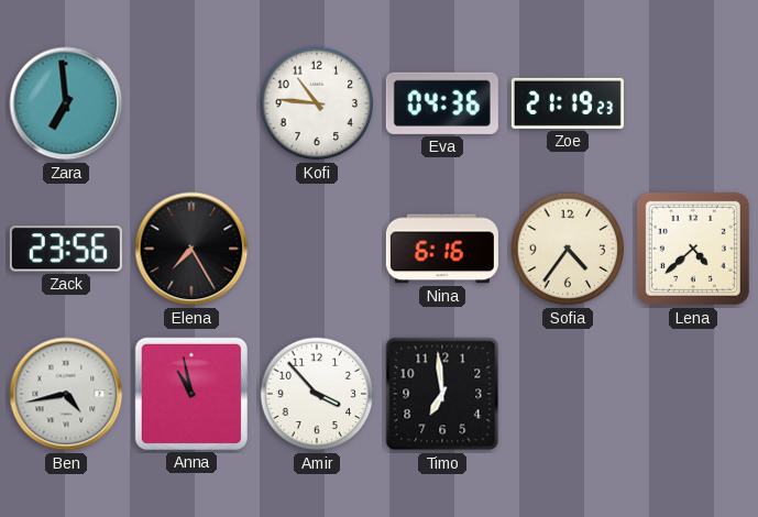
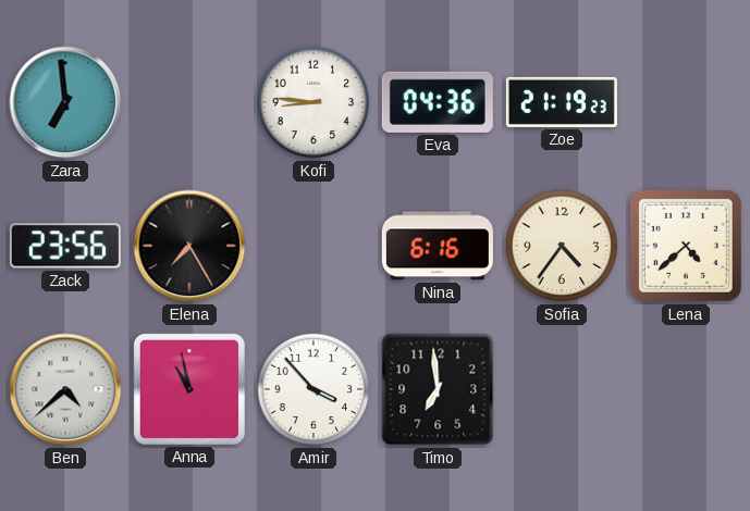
Kofi: 10:46 -> 8:46
Ben: 4:43 -> 4:38
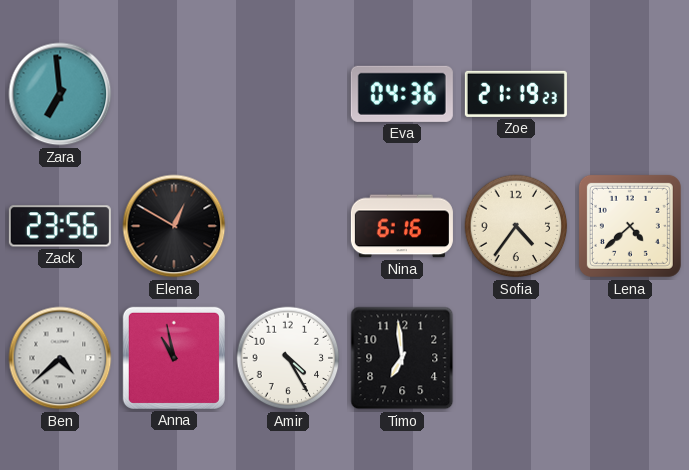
Kofi: 8:46 -> none
Elena: 7:25 -> 12:50
Amir: 3:53 -> 4:25
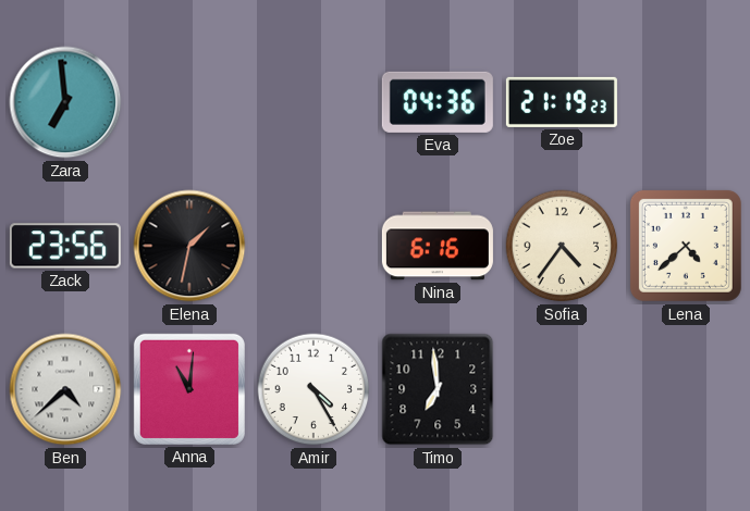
Elena: 12:50 -> 1:32
Anna: 10:58 -> 11:01
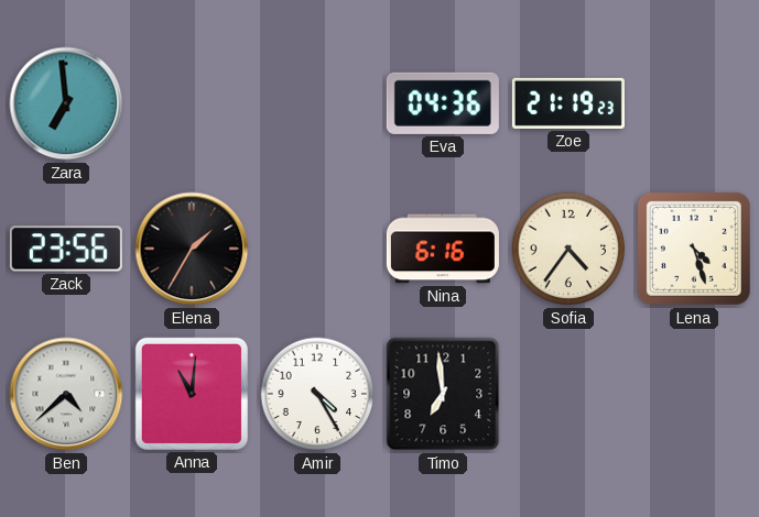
Elena: 1:32 -> 1:35
Lena: 4:38 -> 4:27
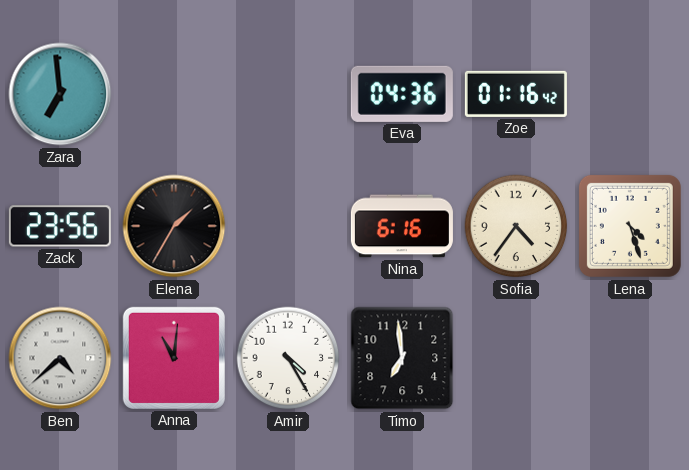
Zoe: 21:19 -> 01:16
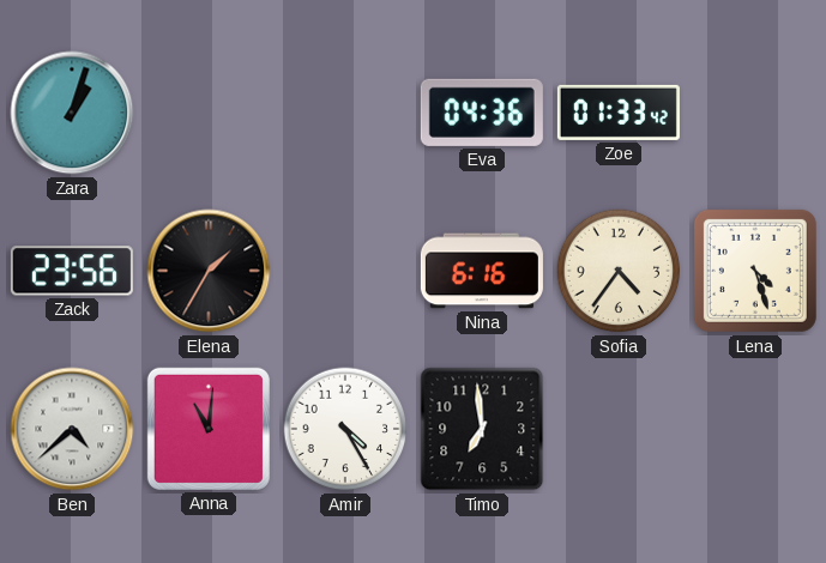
Zara: 6:59 -> 1:03
Zoe: 01:16 -> 01:33
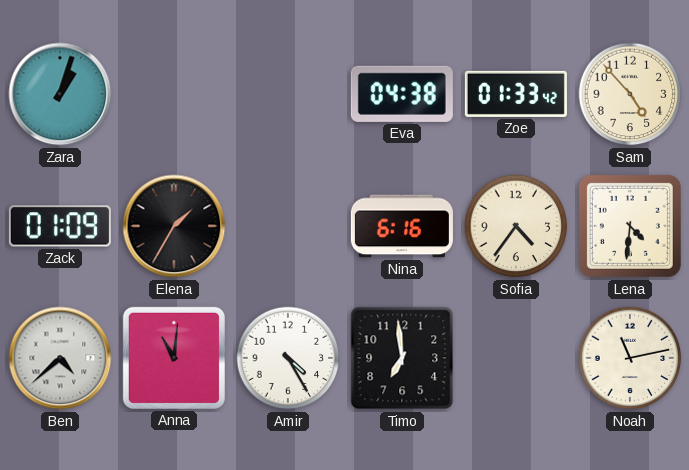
Eva: 04:36 -> 04:38
Sam: none -> 4:53
Zack: 23:56 -> 01:09
Lena: 4:27 -> 4:31
Noah: none -> 11:13
